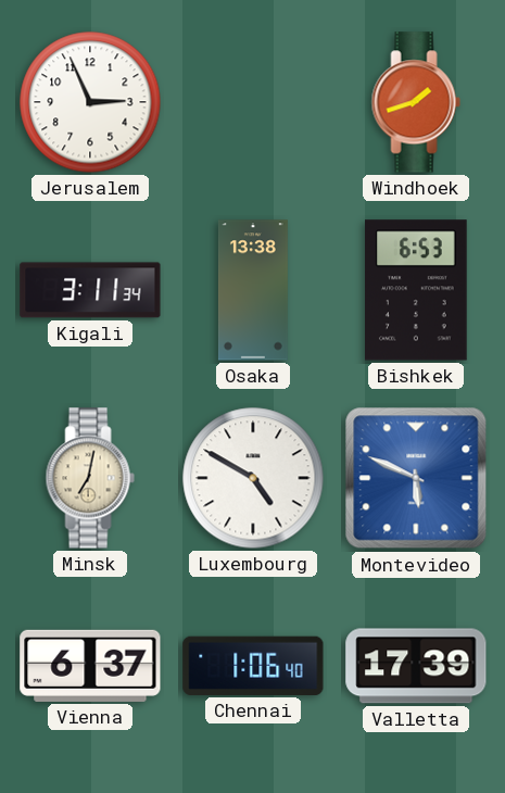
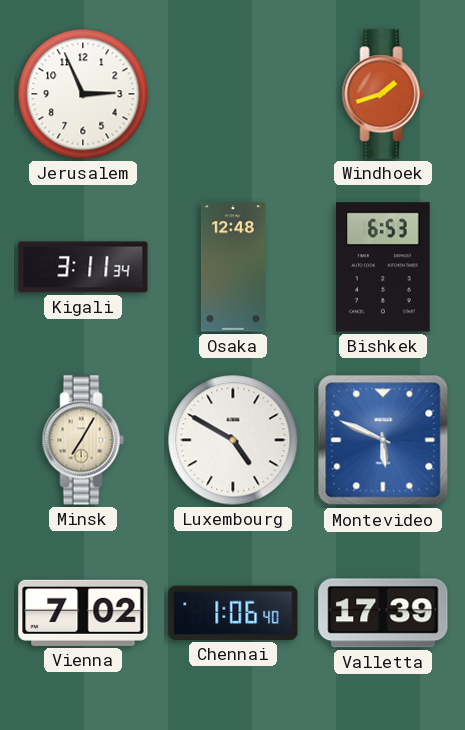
Osaka: 13:38 -> 12:48
Minsk: 7:02 -> 7:05
Vienna: 6:37 -> 7:02
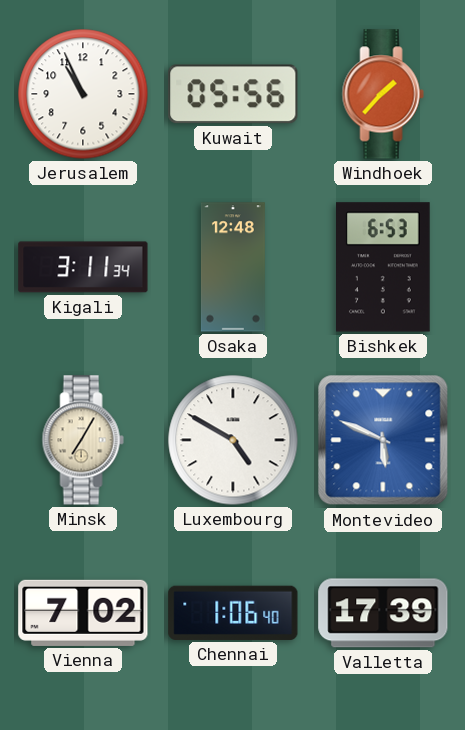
Jerusalem: 2:56 -> 10:56
Kuwait: none -> 05:56
Windhoek: 1:42 -> 1:37
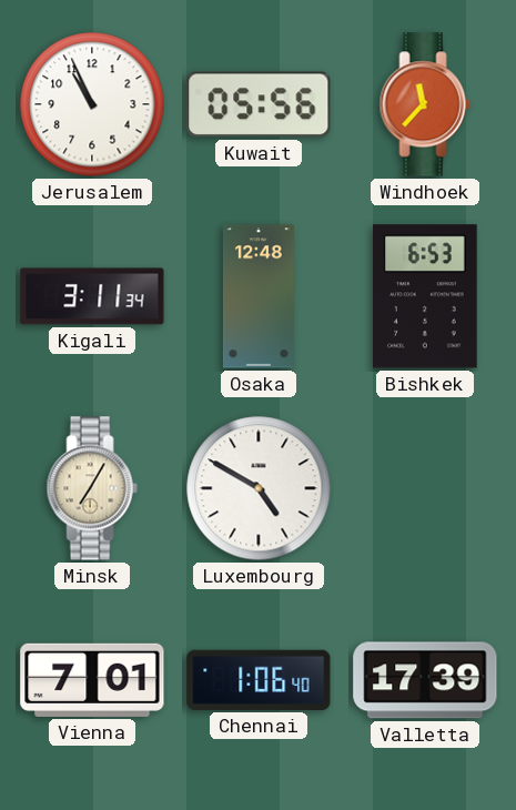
Windhoek: 1:37 -> 11:37
Montevideo: 5:49 -> none
Vienna: 7:02 -> 7:01
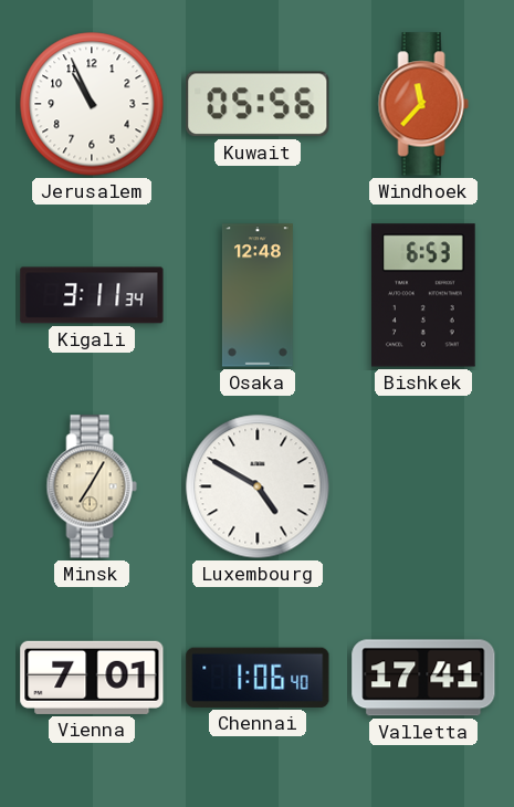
Valletta: 17:39 -> 17:41
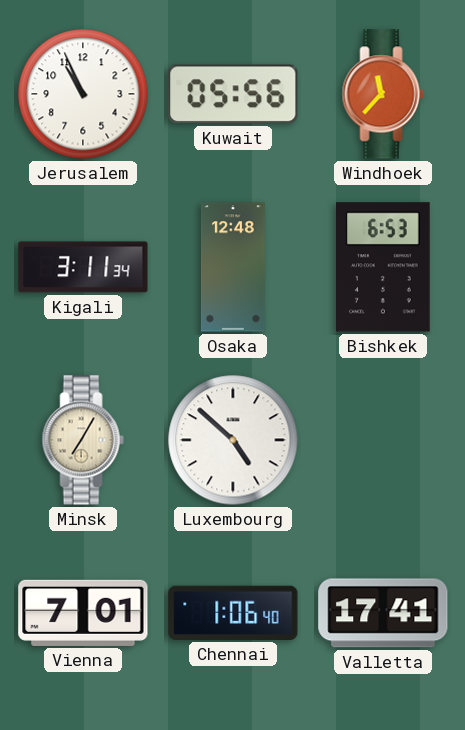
Luxembourg: 4:50 -> 4:52
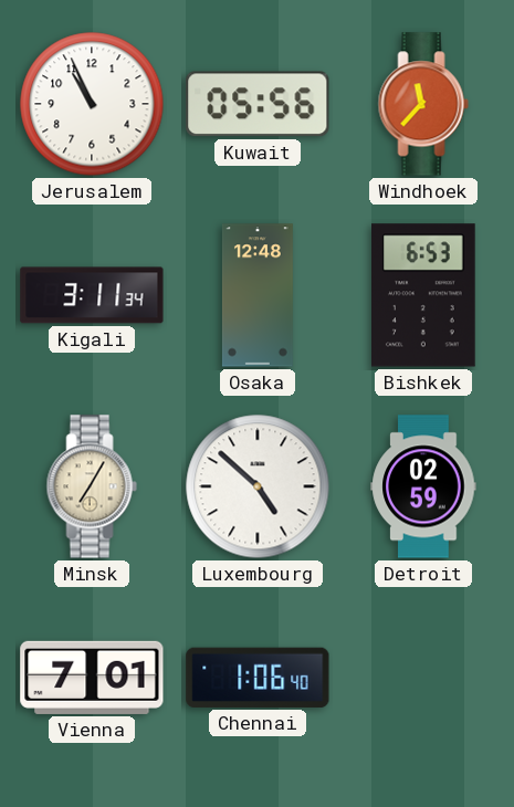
Detroit: none -> 02:59
Valletta: 17:41 -> none
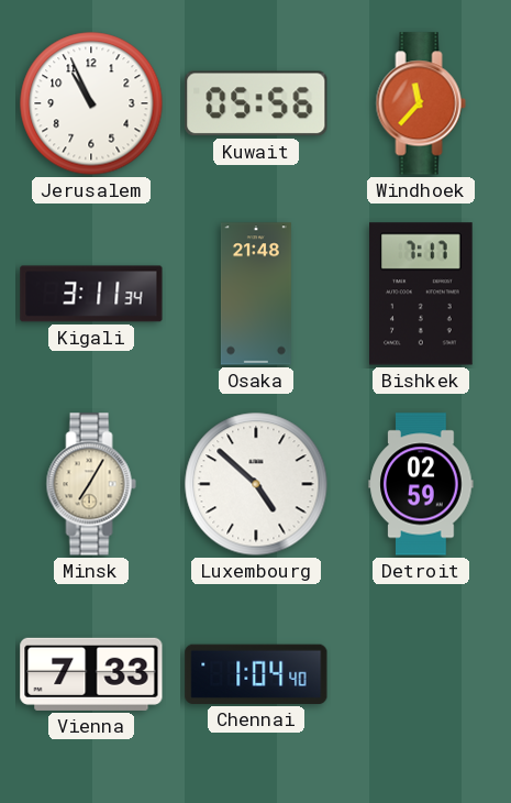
Osaka: 12:48 -> 21:48
Bishkek: 6:53 -> 7:17
Vienna: 7:01 -> 7:33
Chennai: 1:06 -> 1:04
